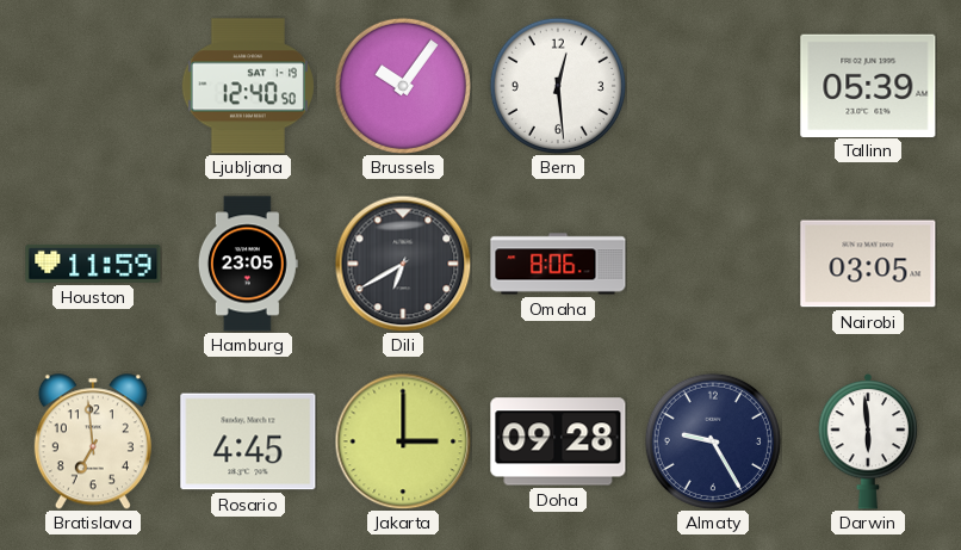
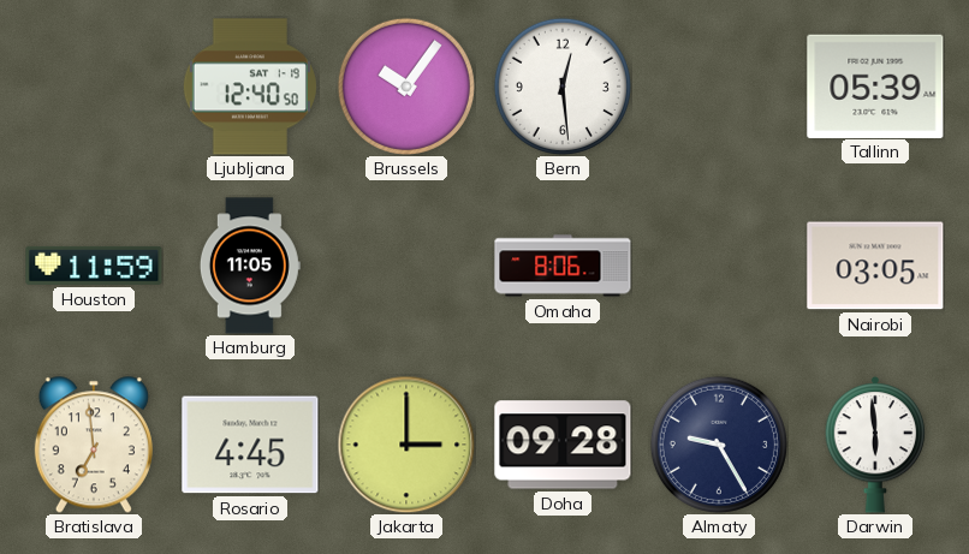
Hamburg: 23:05 -> 11:05
Dili: 6:40 -> none
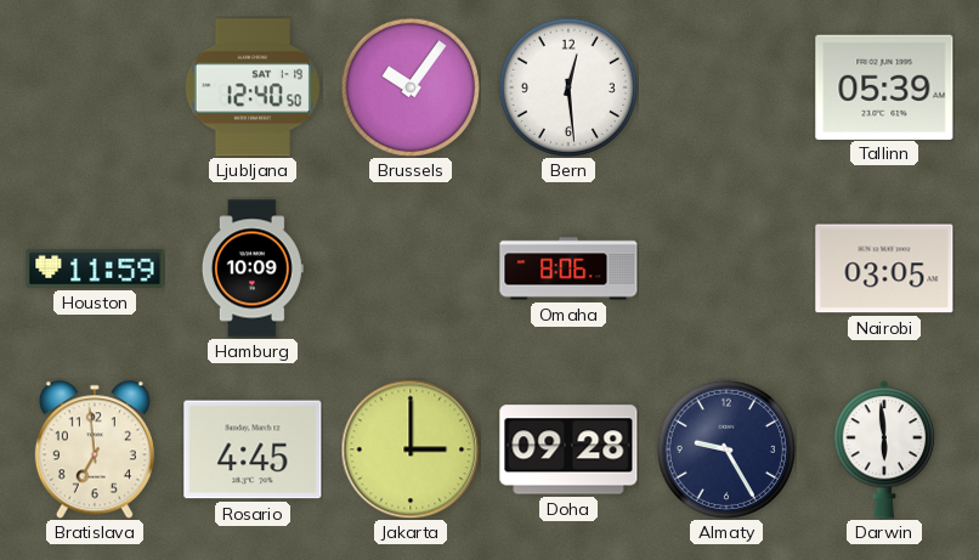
Hamburg: 11:05 -> 10:09
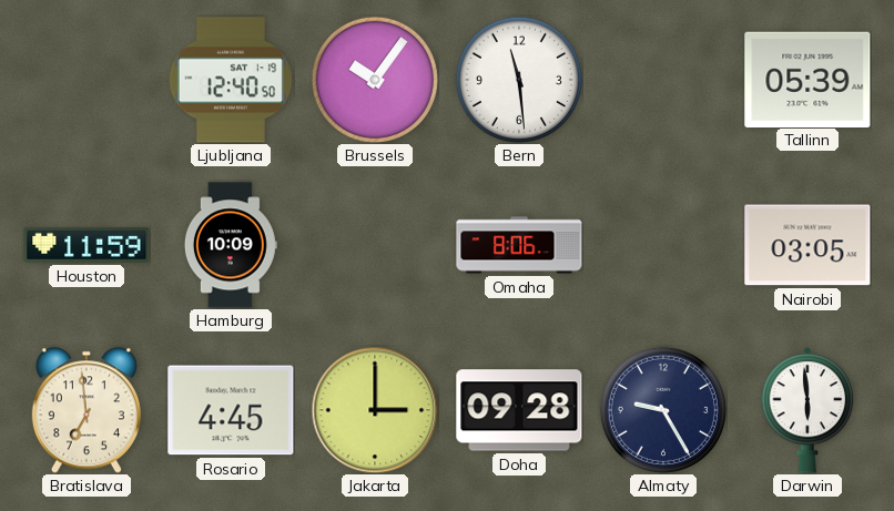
Bern: 12:29 -> 11:29
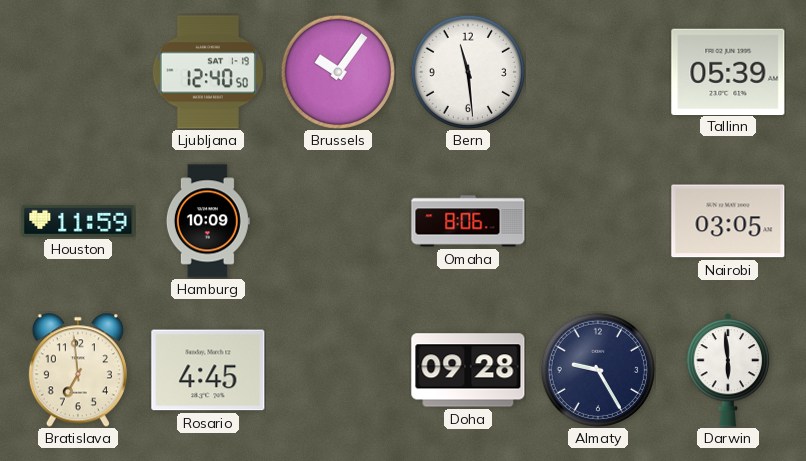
Jakarta: 3:00 -> none
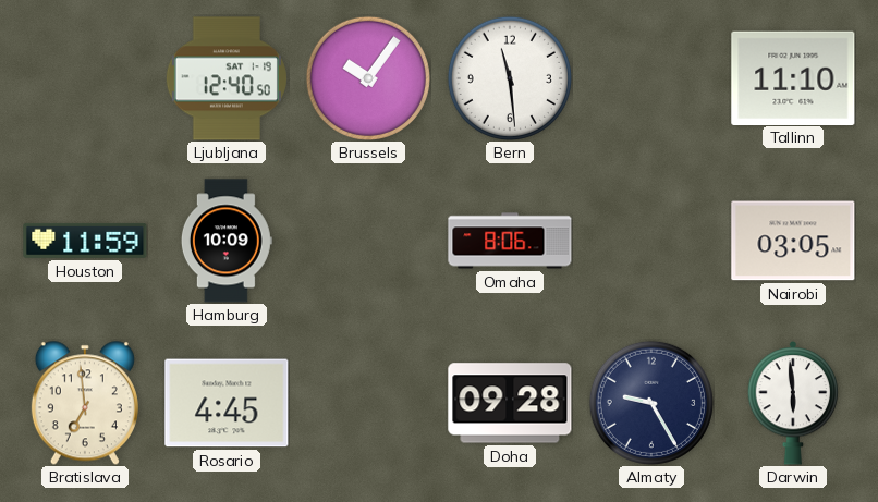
Tallinn: 05:39 -> 11:10
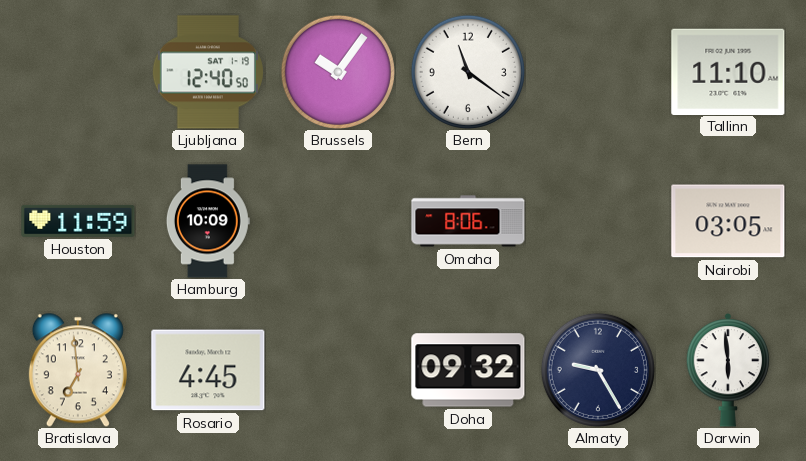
Bern: 11:29 -> 11:21
Doha: 09:28 -> 09:32
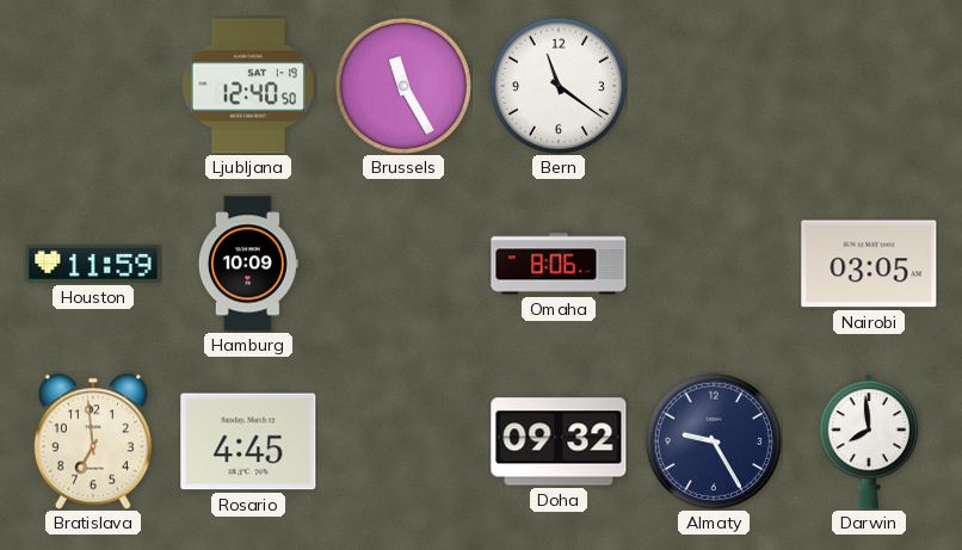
Brussels: 10:06 -> 11:25
Tallinn: 11:10 -> none
Darwin: 5:59 -> 7:59
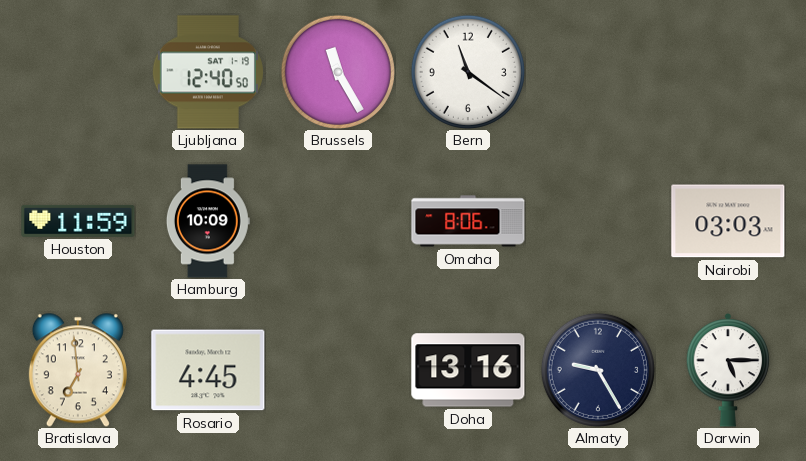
Nairobi: 03:05 -> 03:03
Doha: 09:32 -> 13:16
Darwin: 7:59 -> 5:15
